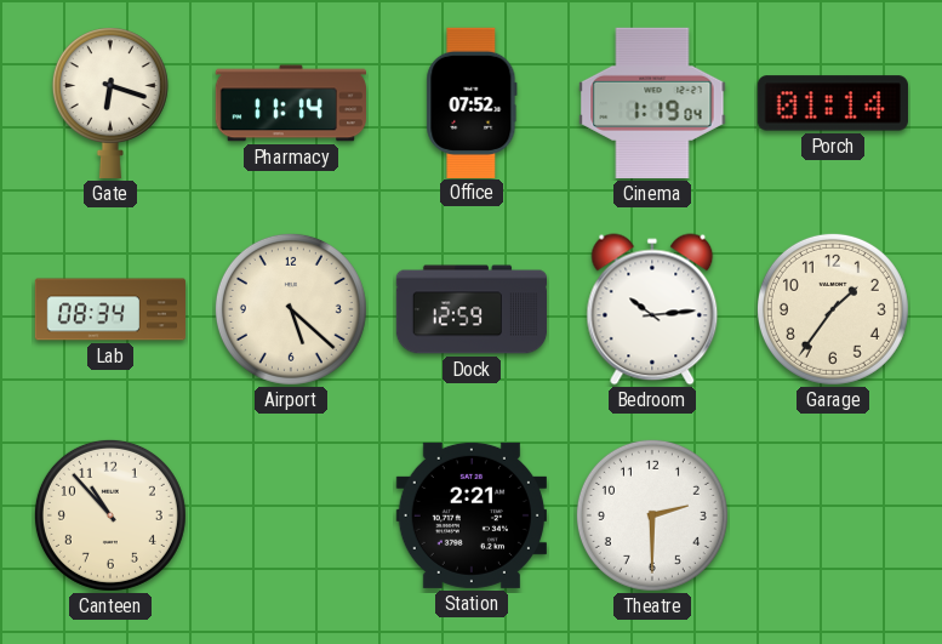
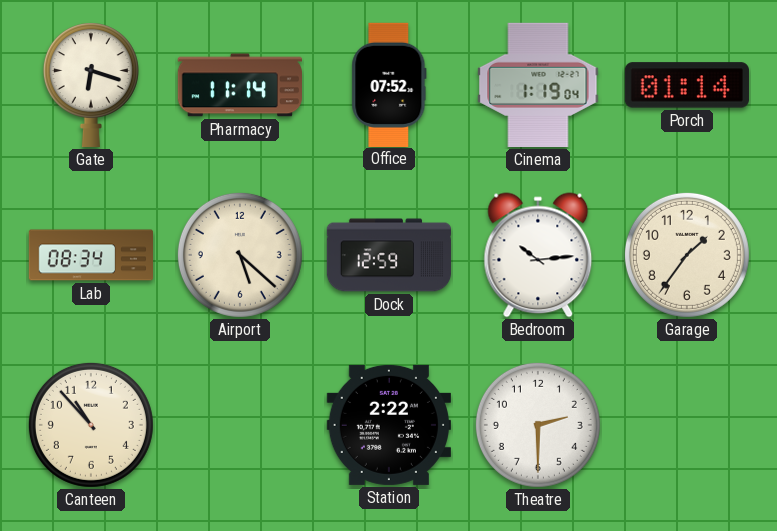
Station: 2:21 -> 2:22
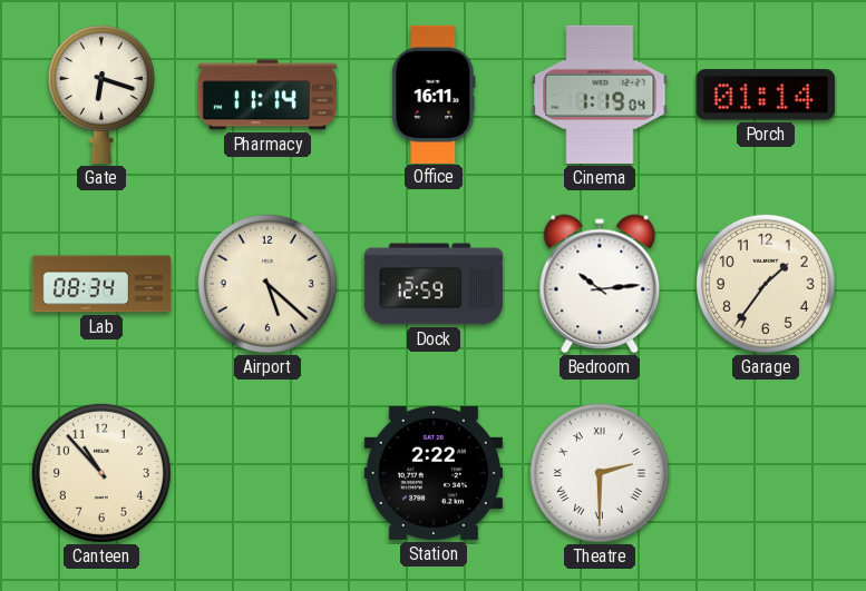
Office: 07:52 -> 16:11
Theatre numerals: Arabic -> Roman
